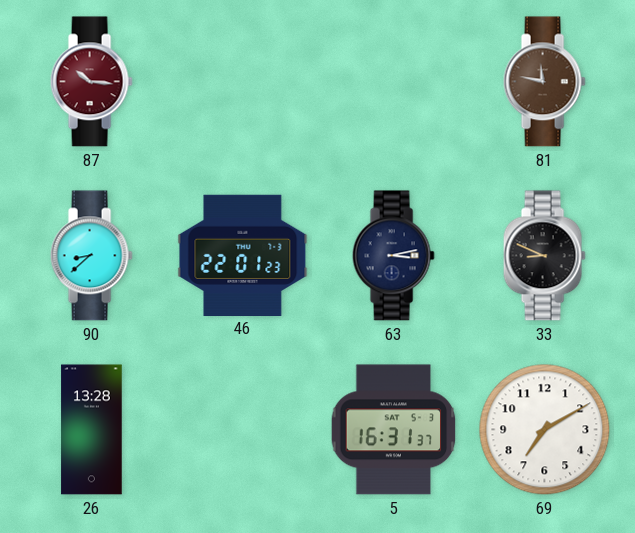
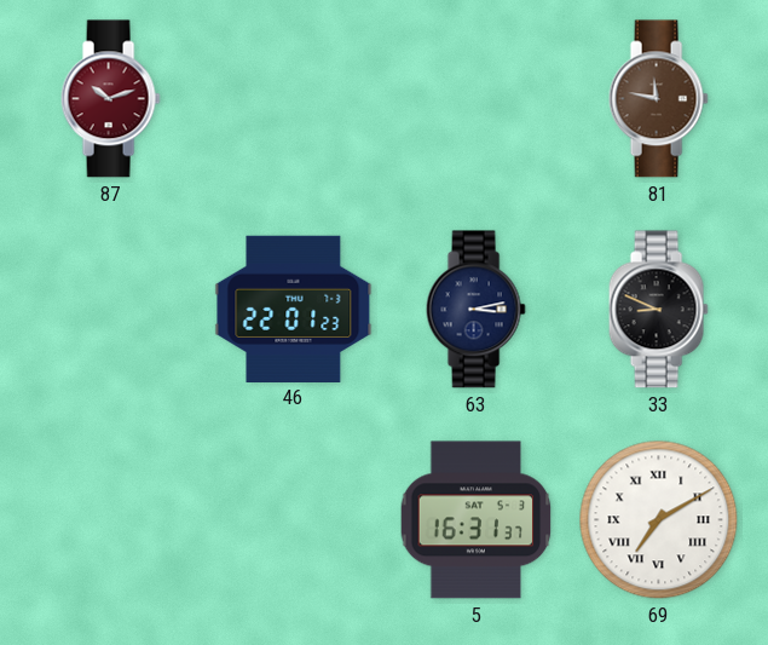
87: 10:16 -> 10:12
90: 8:38 -> none
26: 13:28 -> none
69 numerals: Arabic -> Roman
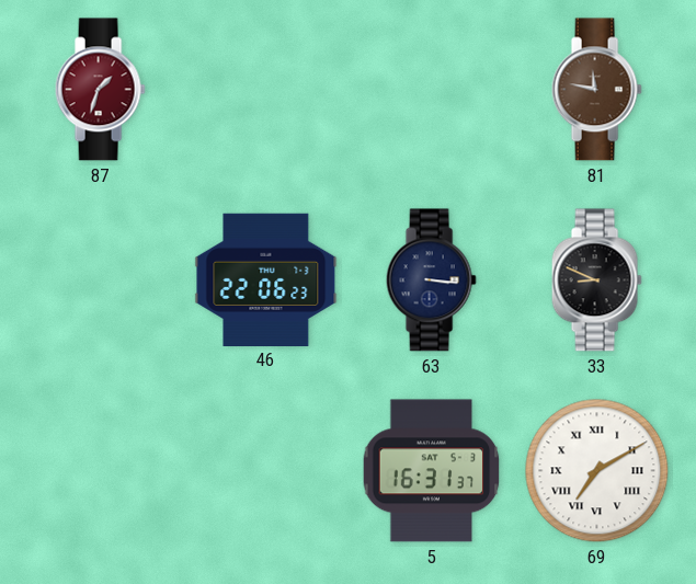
87: 10:12 -> 1:33
46: 22:01 -> 22:06
63: 3:13 -> 3:16
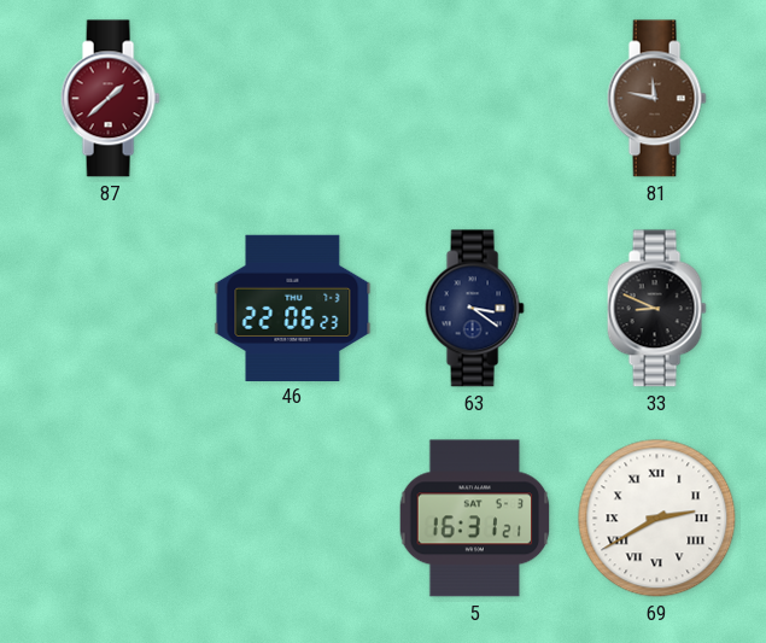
87: 1:33 -> 1:38
63: 3:16 -> 3:21
5: 16:31:37 -> 16:31:21
69: 7:10 -> 2:40
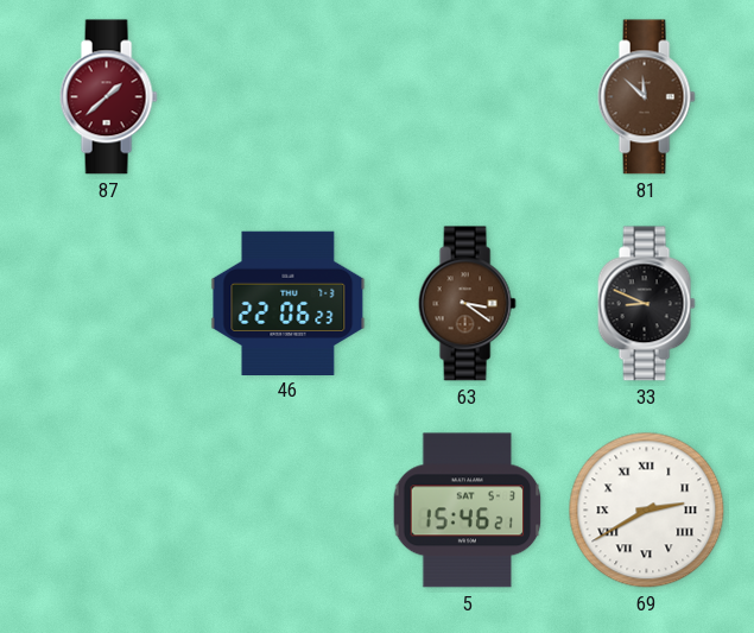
81: 11:47 -> 11:52
63 dial: navy -> brown
5: 16:31 -> 15:46
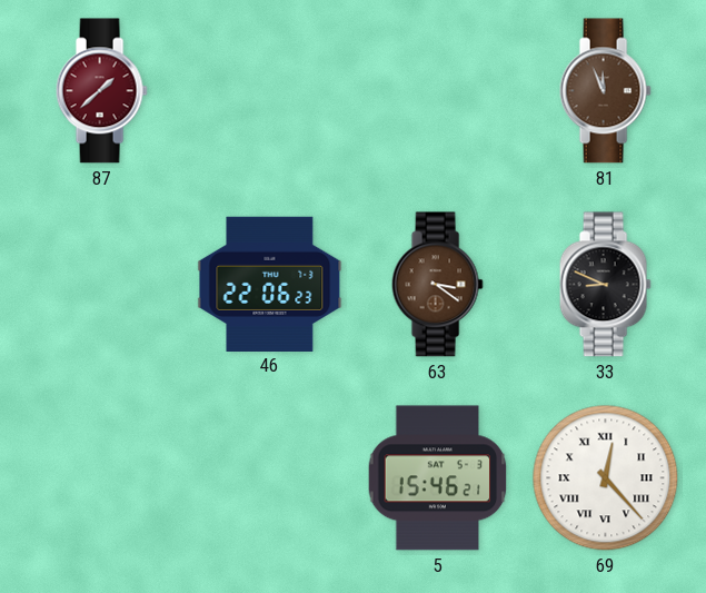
81: 11:52 -> 11:56
69: 2:40 -> 12:23
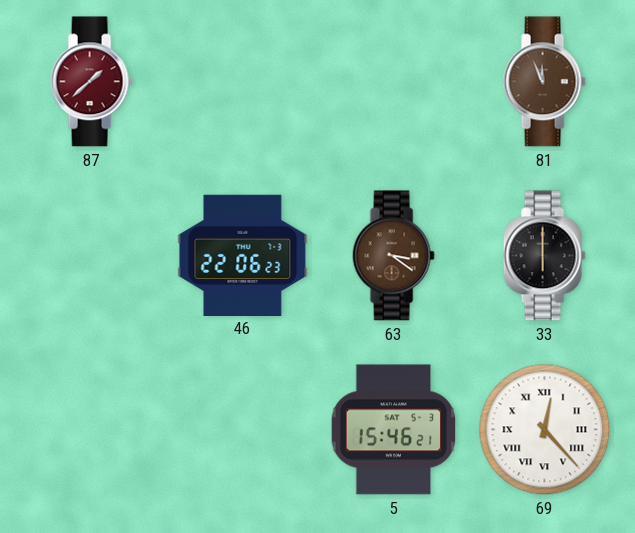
33: 8:49 -> 6:00
